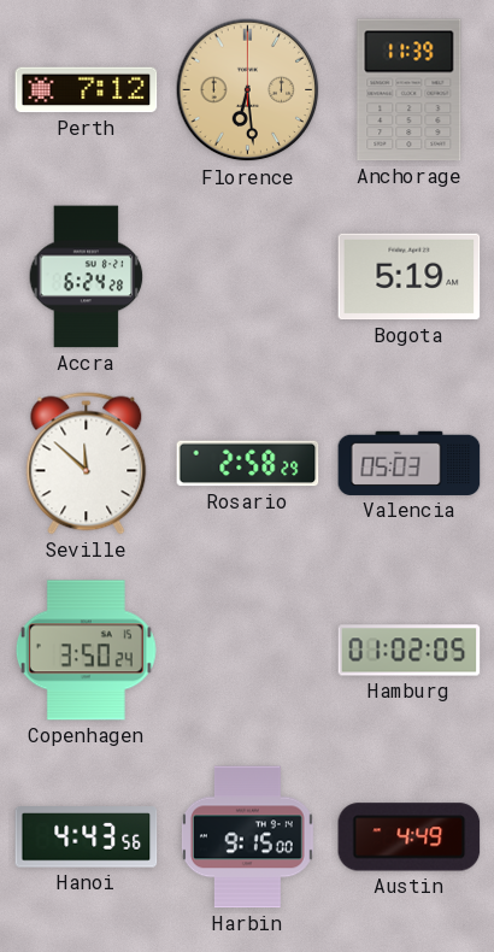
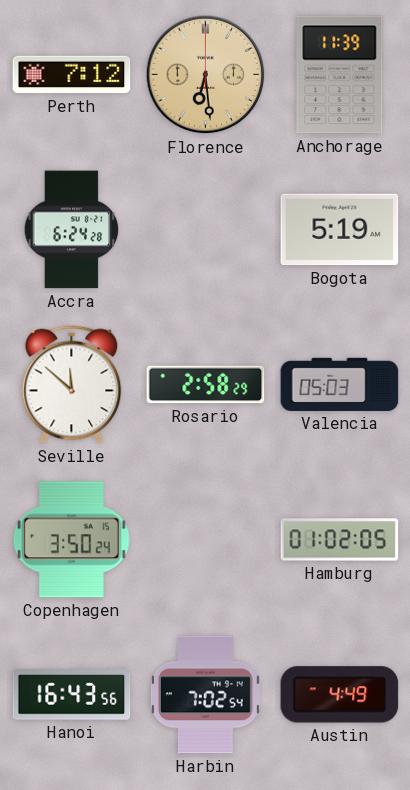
Hanoi: 4:43 -> 16:43
Harbin: 9:15 -> 7:02
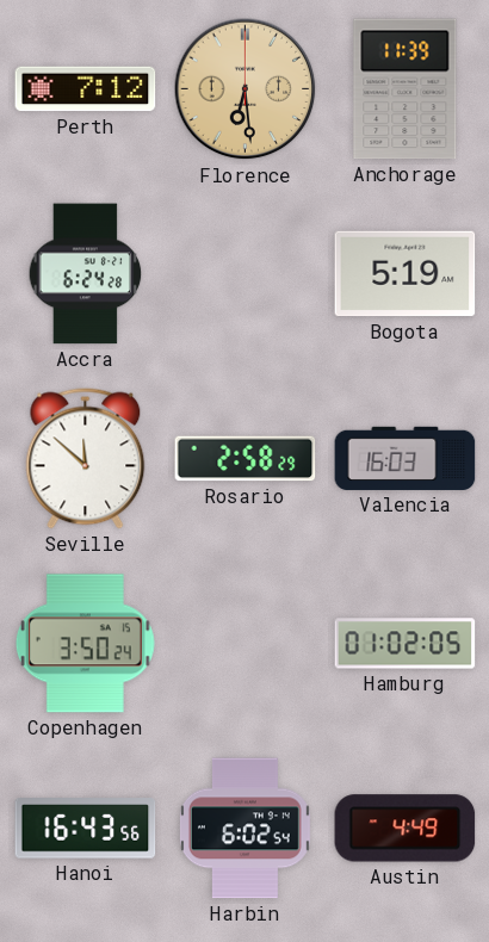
Valencia: 05:03 -> 16:03
Harbin: 7:02 -> 6:02
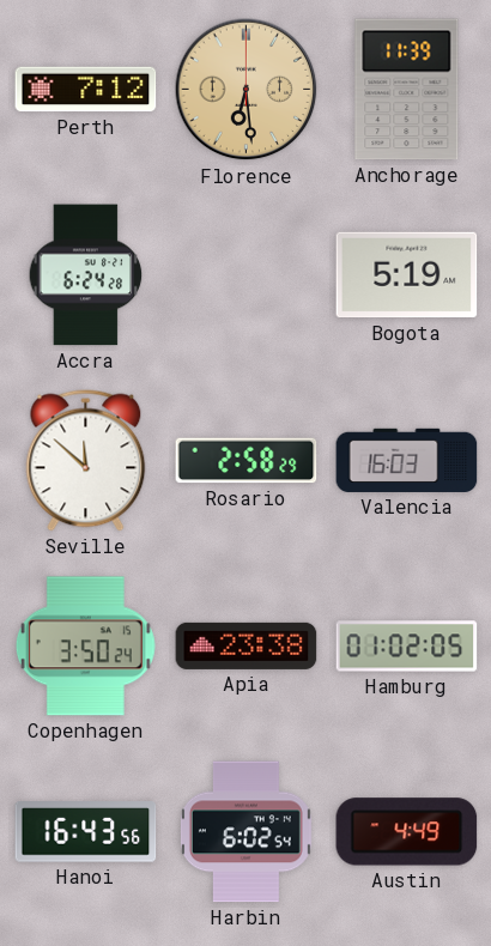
Apia: none -> 23:38
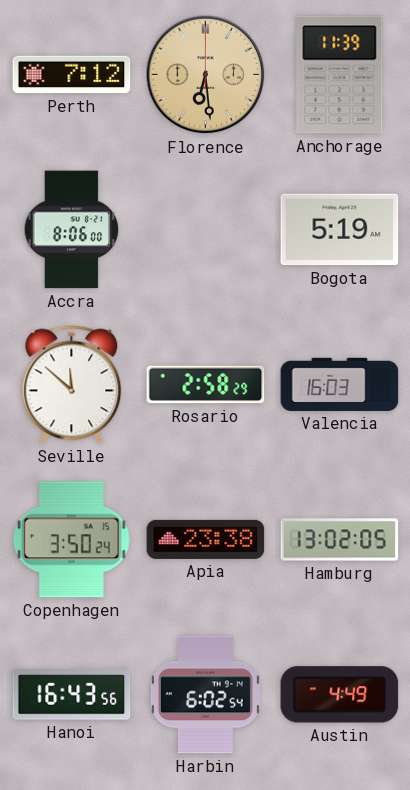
Accra: 6:24 -> 8:06
Hamburg: 01:02 -> 13:02
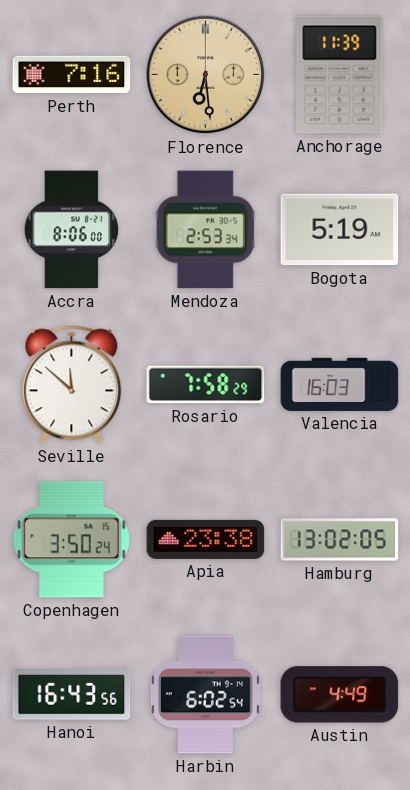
Perth: 7:12 -> 7:16
Mendoza: none -> 2:53
Rosario: 2:58 -> 7:58
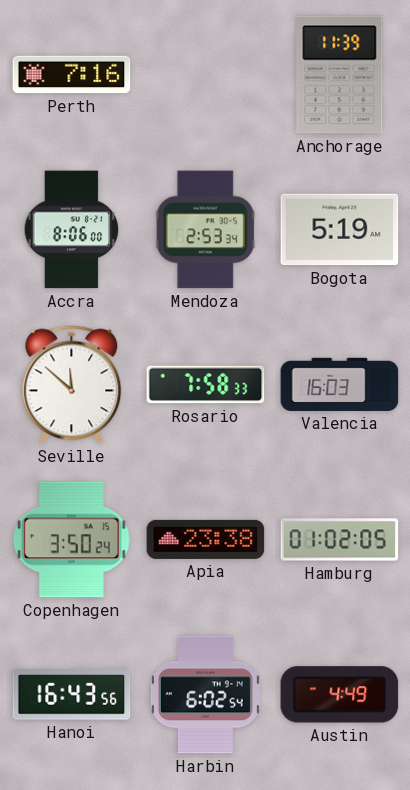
Florence: 6:29 -> none
Rosario: 7:58:29 -> 7:58:33
Hamburg: 13:02 -> 01:02
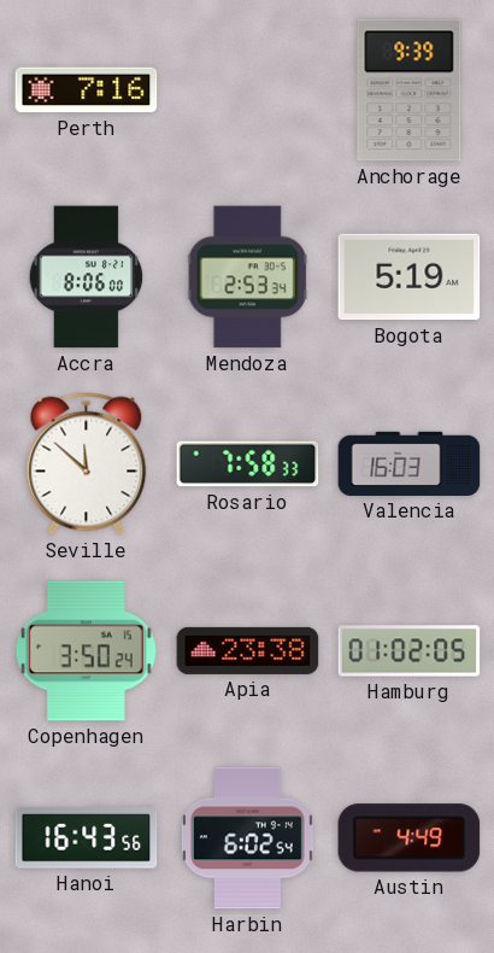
Anchorage: 11:39 -> 9:39
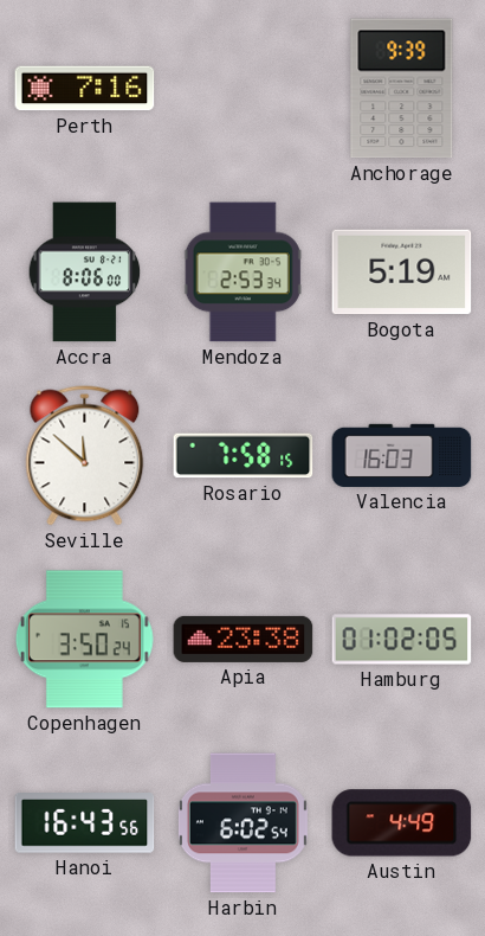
Rosario: 7:58:33 -> 7:58:15
